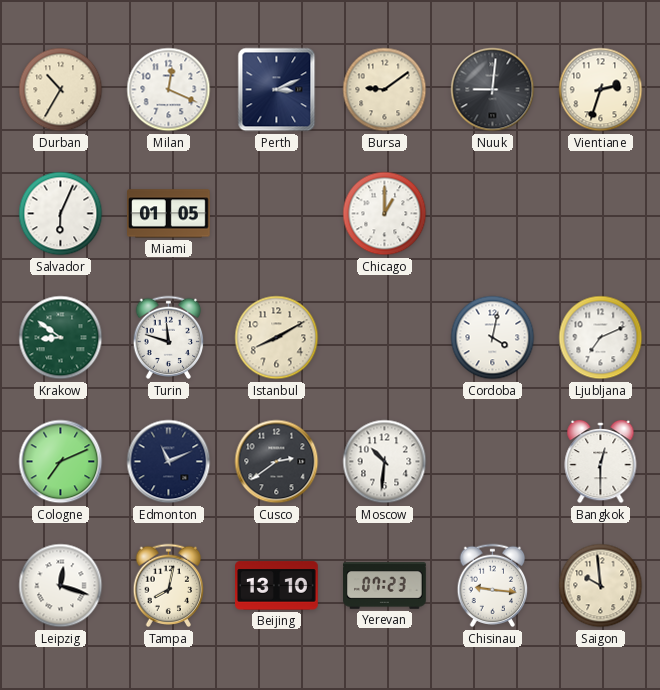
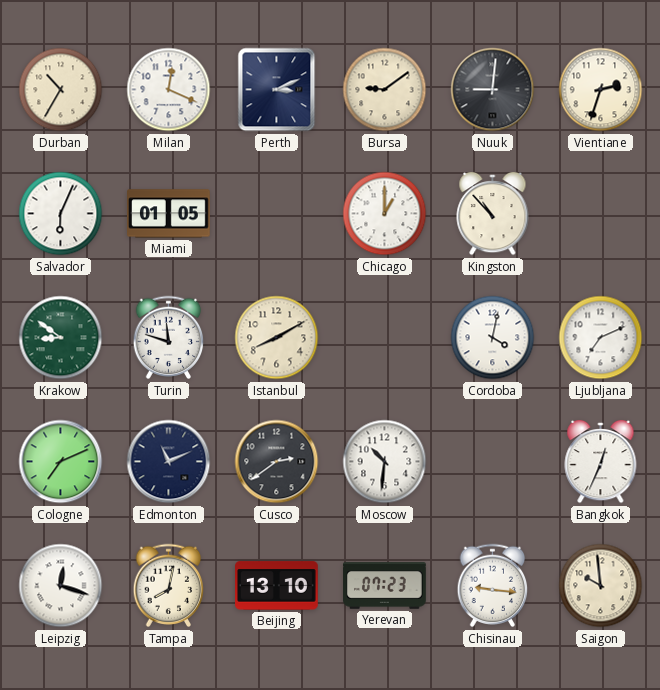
Kingston: none -> 10:53
Bangkok: 12:30 -> 12:34
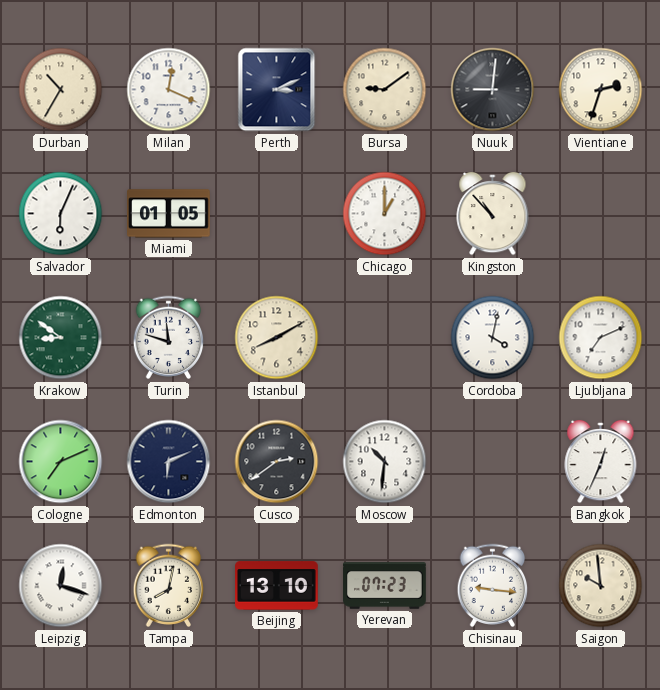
Edmonton: 11:11 -> 6:11
